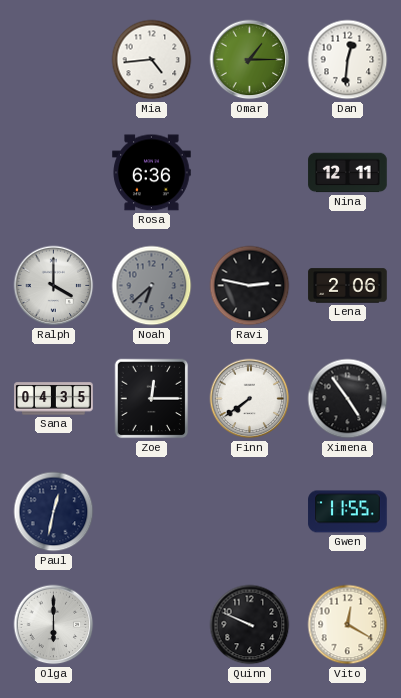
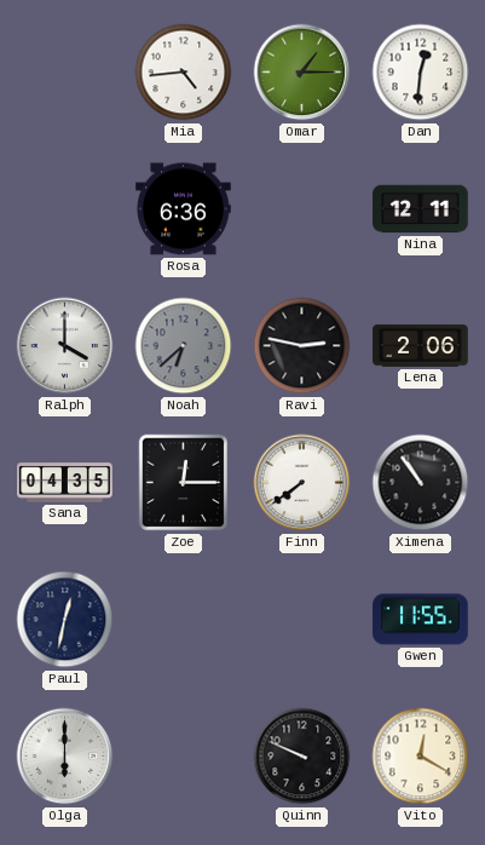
Ximena: 4:54 -> 10:54
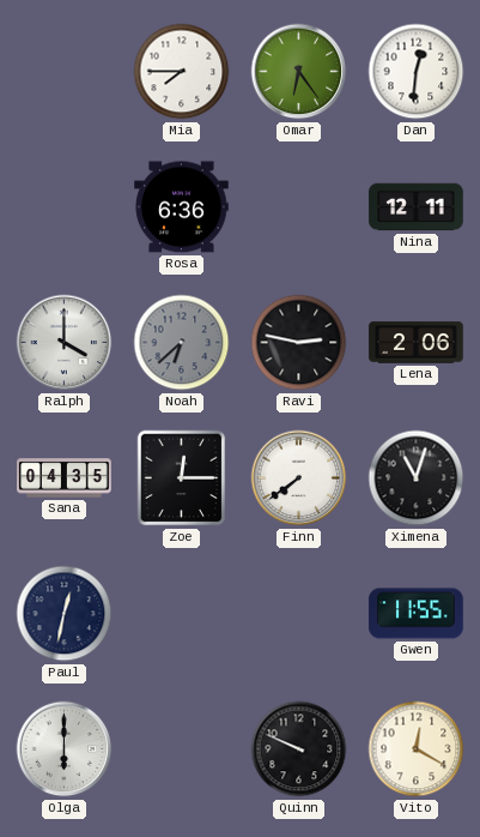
Mia: 4:44 -> 7:45
Omar: 1:15 -> 6:24
Ximena: 10:54 -> 11:03
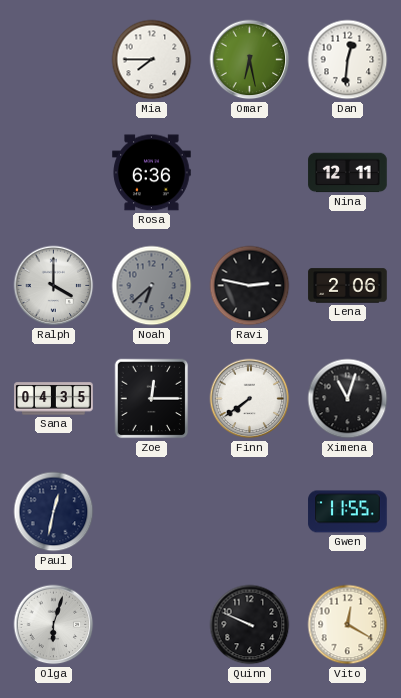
Omar: 6:24 -> 6:28
Olga: 6:00 -> 6:03
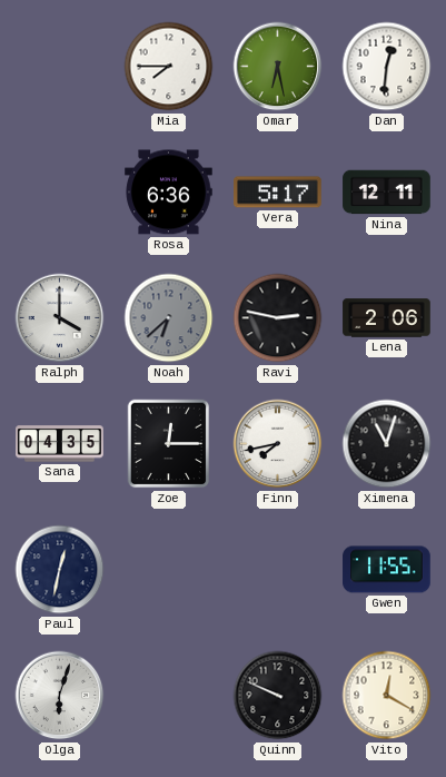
Vera: none -> 5:17
Finn: 7:39 -> 7:43
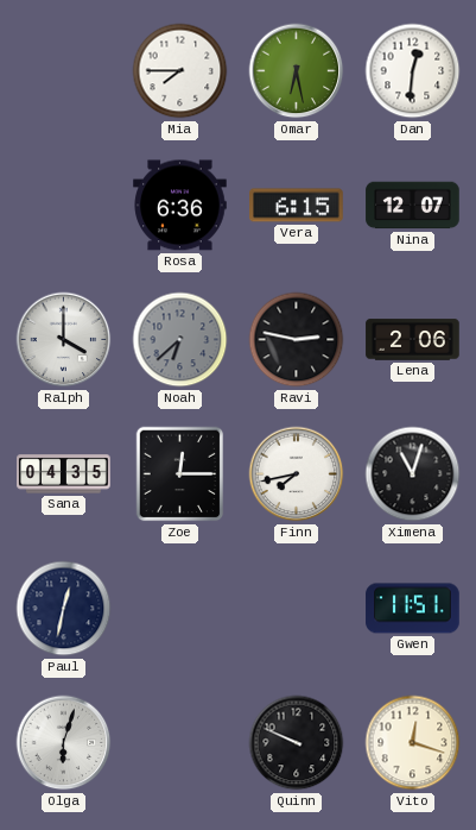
Vera: 5:17 -> 6:15
Nina: 12:11 -> 12:07
Gwen: 11:55 -> 11:51
Vito: 12:20 -> 12:18
